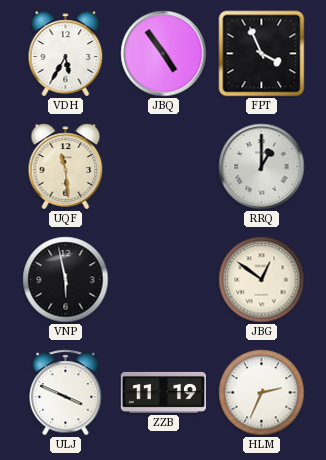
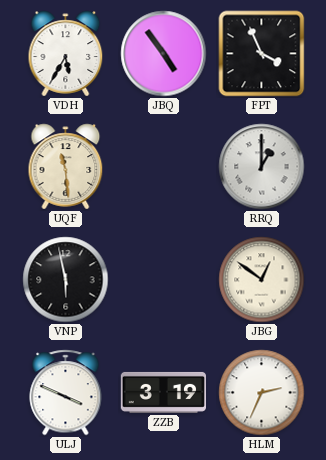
ZZB: 11:19 -> 3:19
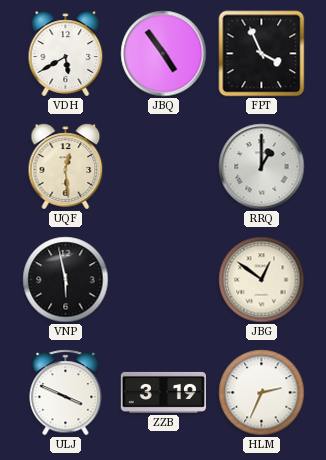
VDH: 5:35 -> 5:40
UQF: 11:29 -> 12:29
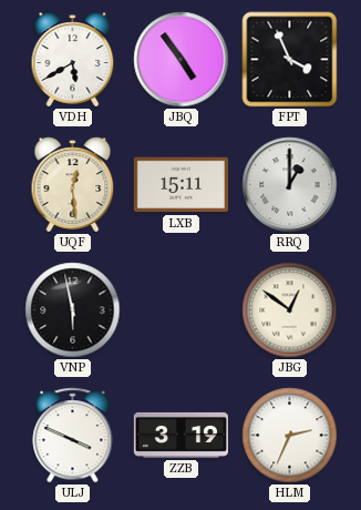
LXB: none -> 15:11
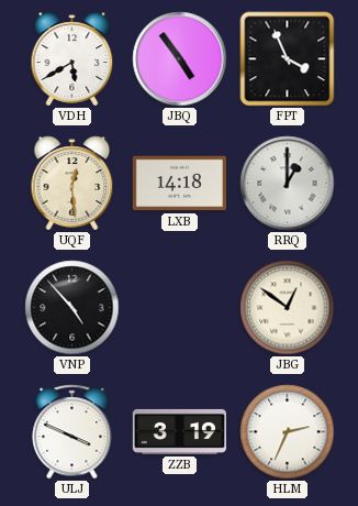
LXB: 15:11 -> 14:18
VNP: 5:58 -> 4:53
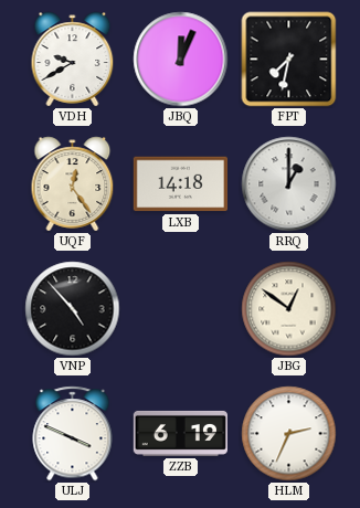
VDH: 5:40 -> 9:40
JBQ: 4:54 -> 12:04
FPT: 3:56 -> 7:32
UQF: 12:29 -> 12:24
ZZB: 3:19 -> 6:19
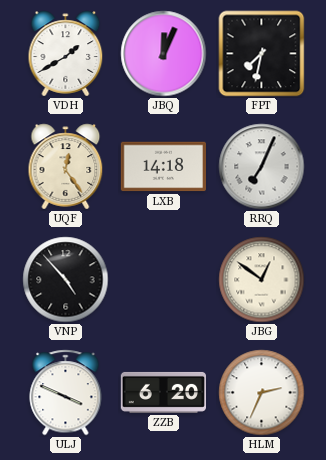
VDH: 9:40 -> 1:40
RRQ: 1:00 -> 7:04
ZZB: 6:19 -> 6:20
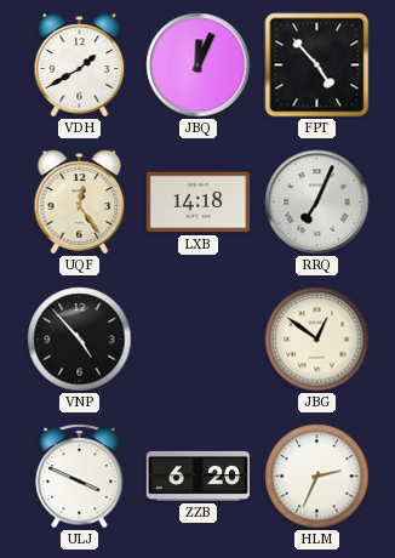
FPT: 7:32 -> 4:53
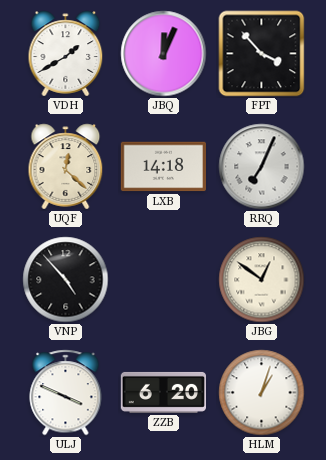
FPT: 4:53 -> 3:53
UQF: 12:24 -> 12:22
HLM: 2:34 -> 1:03
